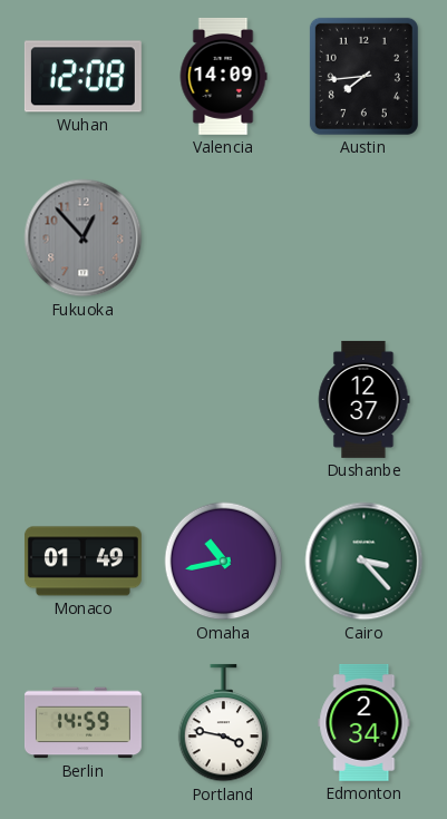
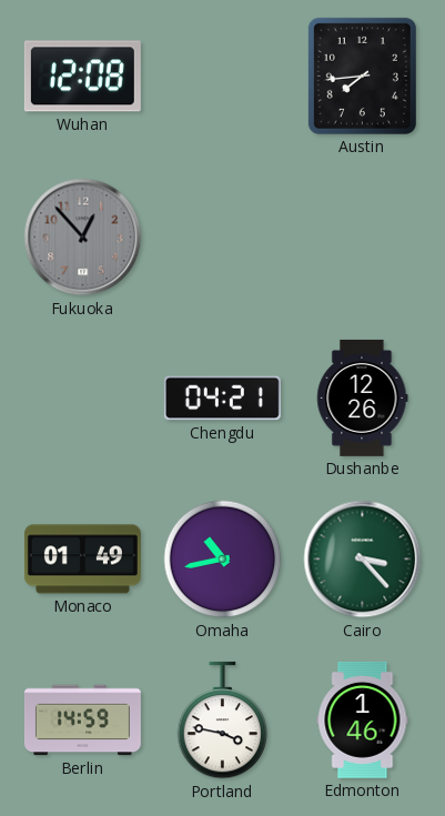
Valencia: 14:09 -> none
Chengdu: none -> 04:21
Dushanbe: 12:37 -> 12:26
Edmonton: 2:34 -> 1:46
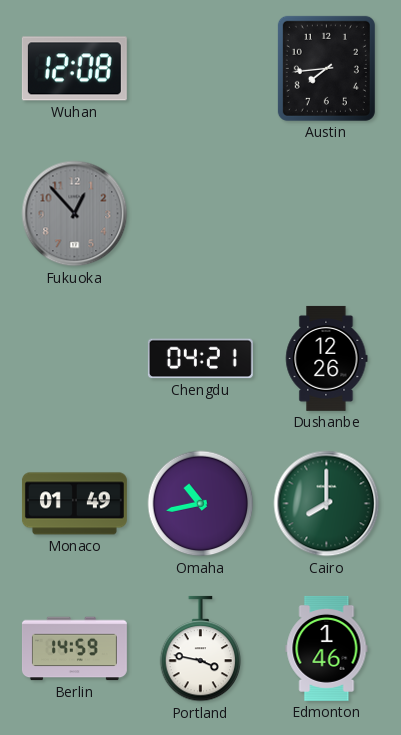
Cairo: 3:23 -> 8:00
